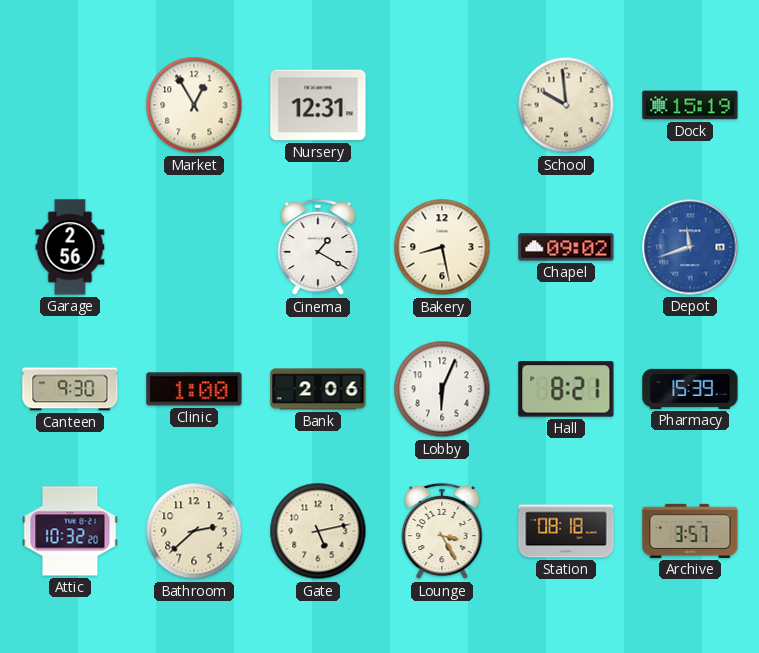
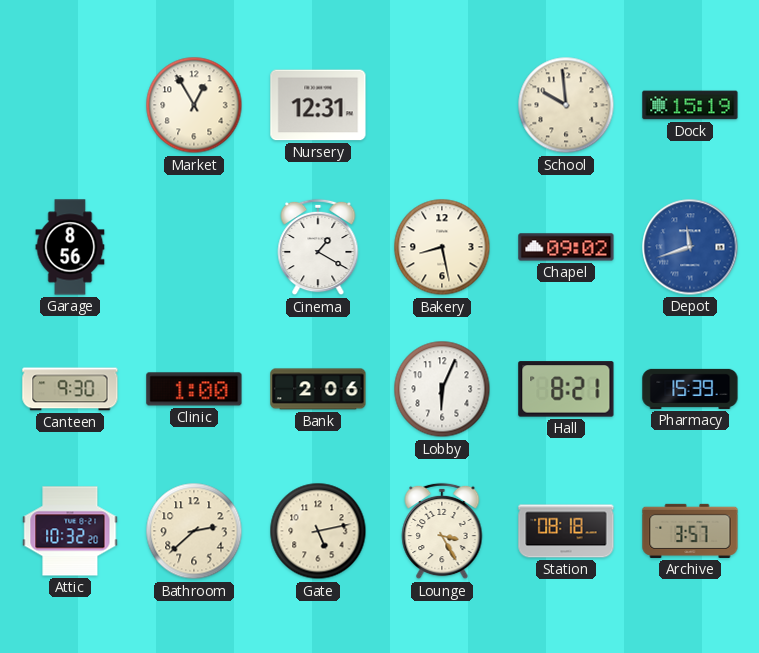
Garage: 2:56 -> 8:56
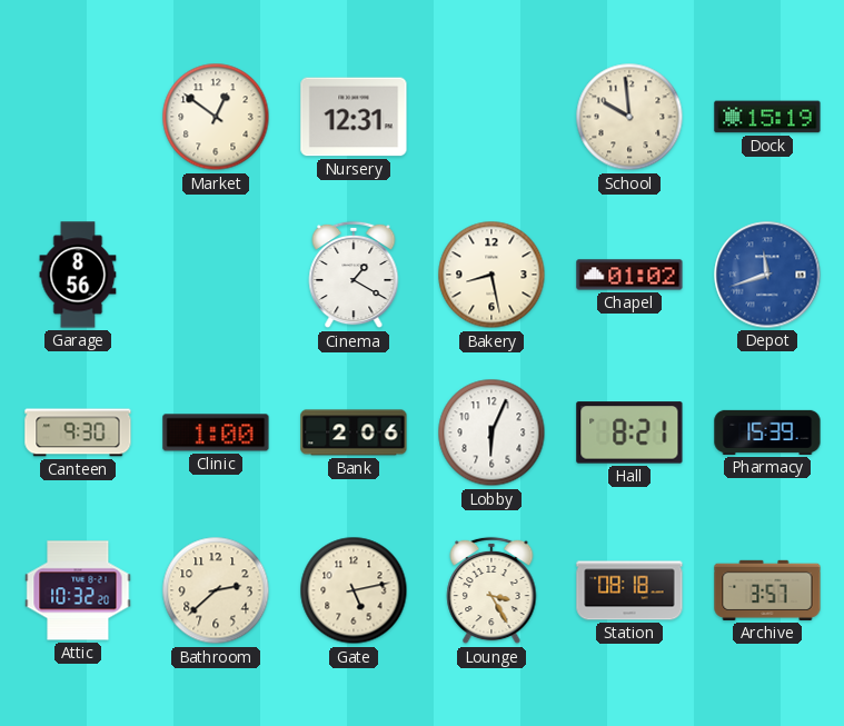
Market: 12:55 -> 12:51
Chapel: 09:02 -> 01:02
